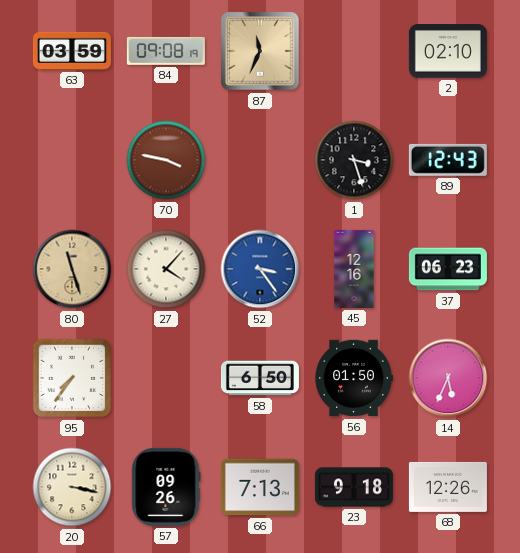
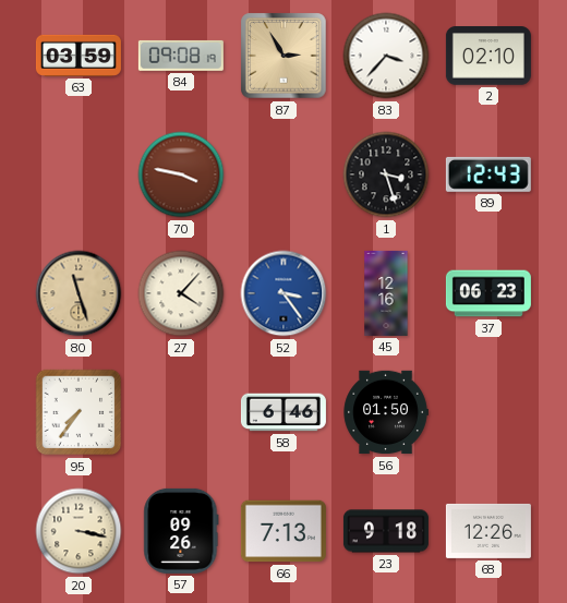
87: 11:34 -> 2:55
83: none -> 3:37
58: 6:50 -> 6:46
14: 5:34 -> none
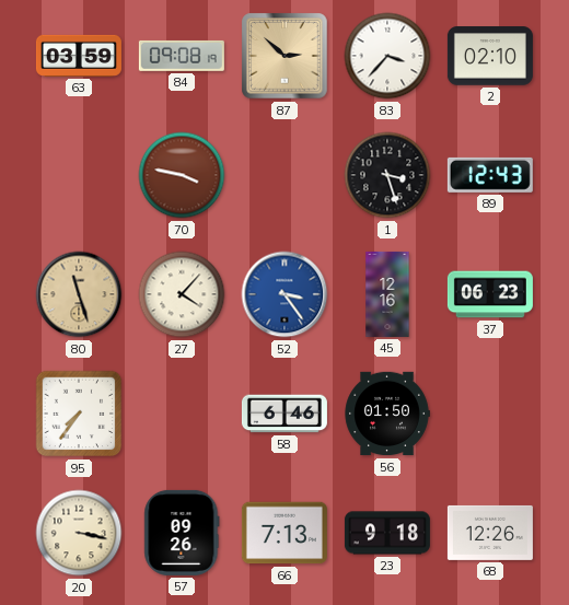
87: 2:55 -> 2:52
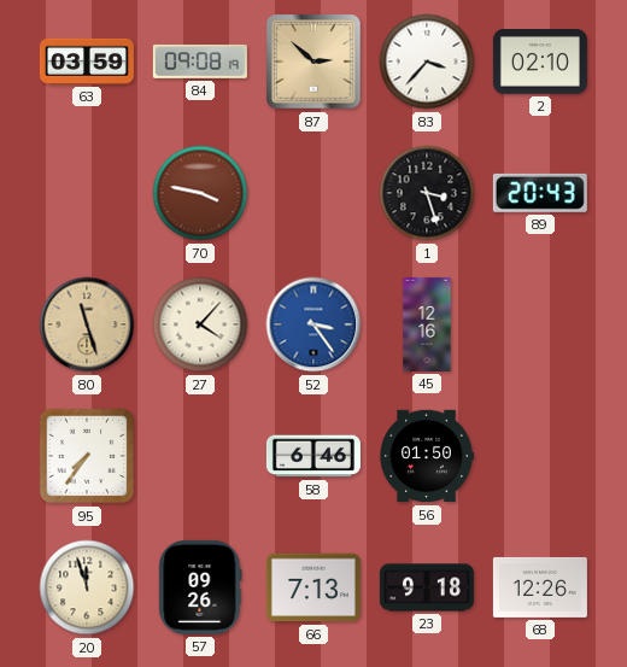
89: 12:43 -> 20:43
37: 06:23 -> none
20: 3:17 -> 11:57
